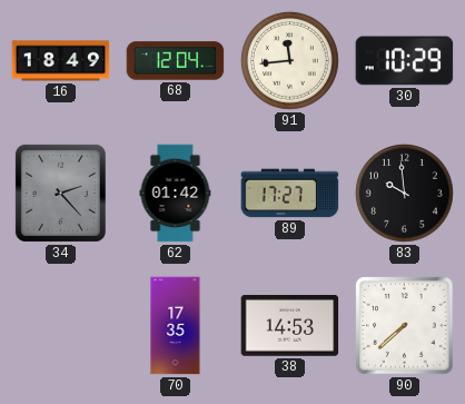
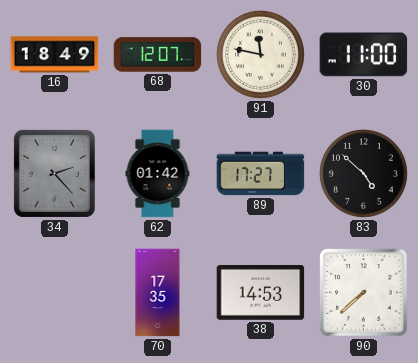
68: 12:04 -> 12:07
91: 11:44 -> 11:47
30: 10:29 -> 11:00
83: 9:59 -> 4:52
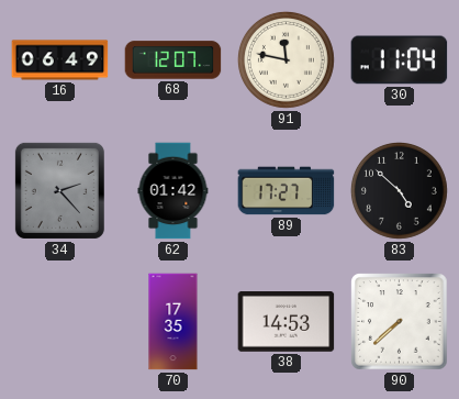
16: 18:49 -> 06:49
30: 11:00 -> 11:04
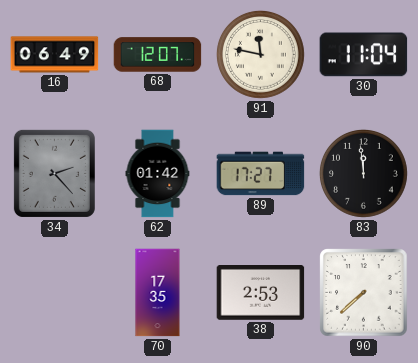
83: 4:52 -> 11:59
38: 14:53 -> 2:53
